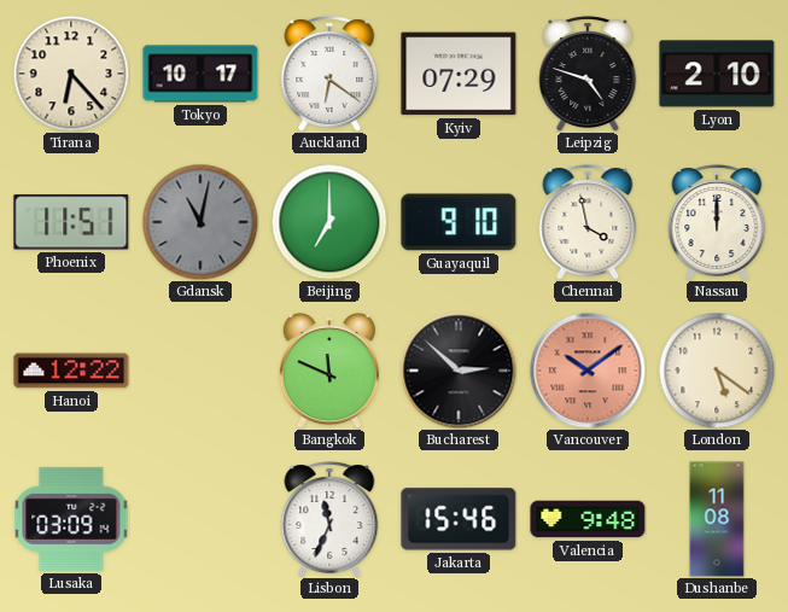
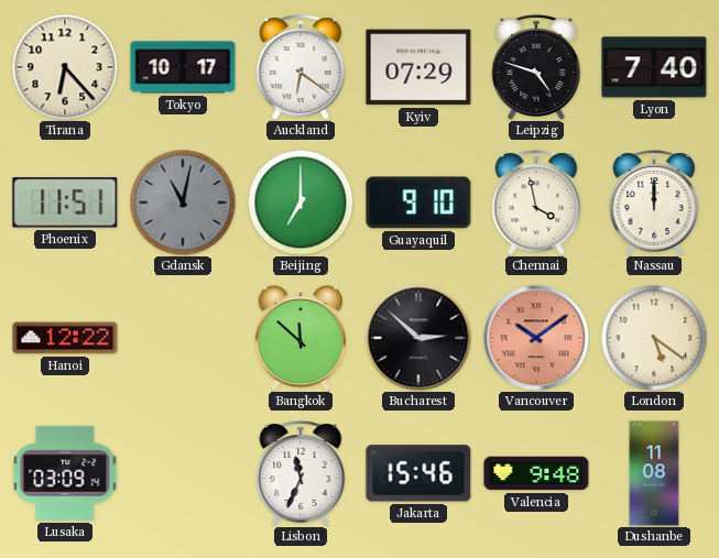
Lyon: 2:10 -> 7:40
Bangkok: 11:49 -> 11:52
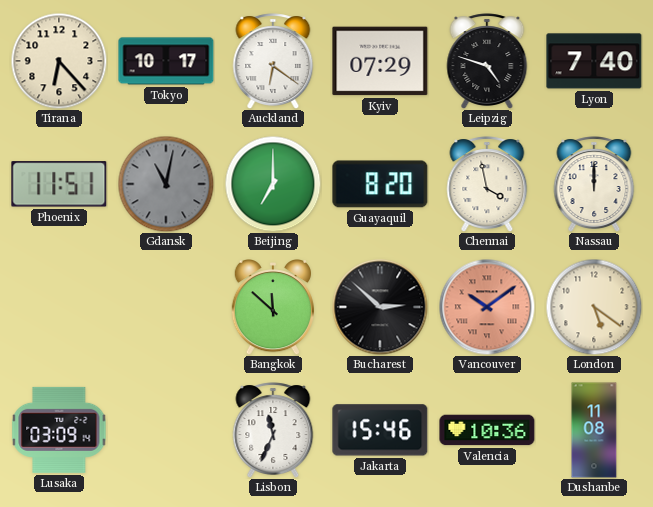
Guayaquil: 9:10 -> 8:20
Hanoi: 12:22 -> none
Valencia: 9:48 -> 10:36
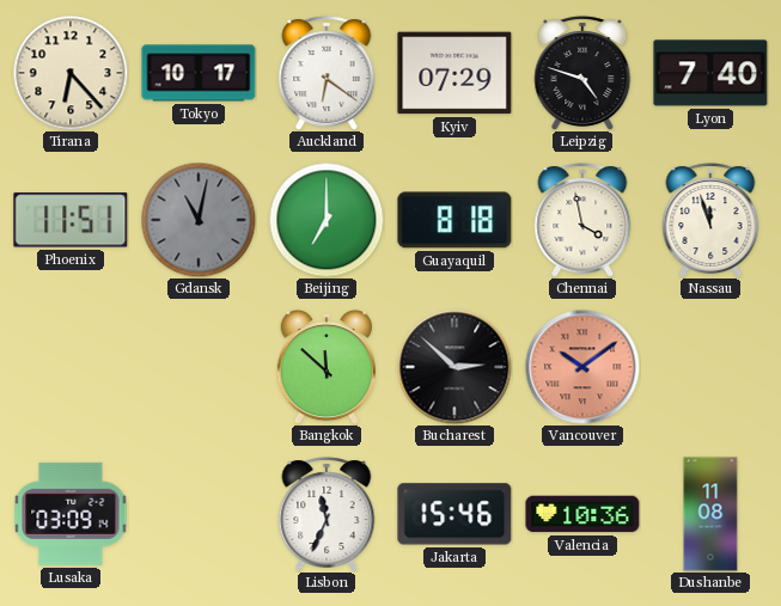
Guayaquil: 8:20 -> 8:18
Nassau: 12:00 -> 11:57
London: 5:21 -> none
